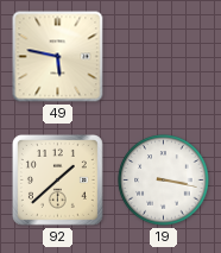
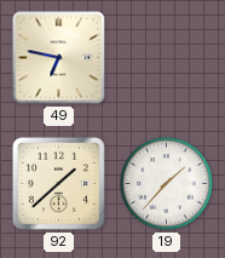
49: 5:47 -> 6:47
19: 3:17 -> 1:37
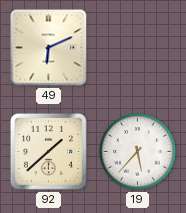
49: 6:47 -> 6:11
19: 1:37 -> 5:37
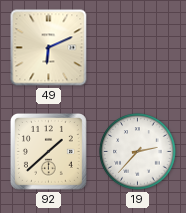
19: 5:37 -> 2:37
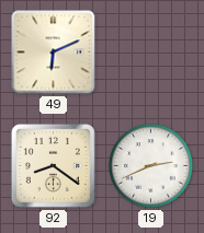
92: 1:38 -> 8:21
19: 2:37 -> 2:41
